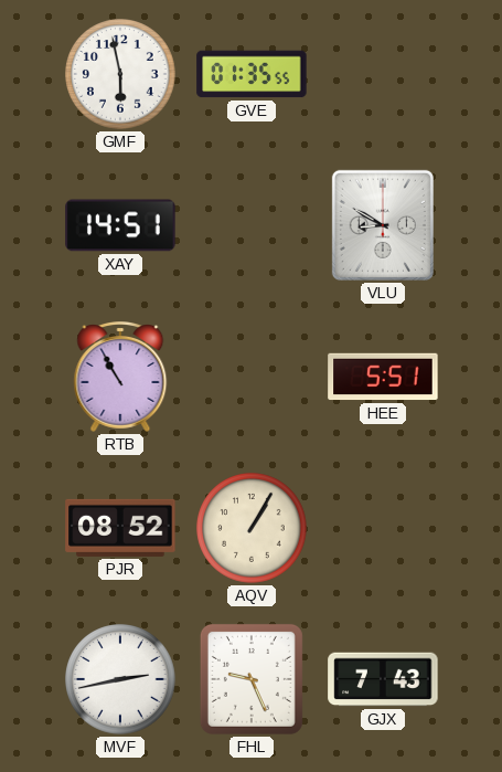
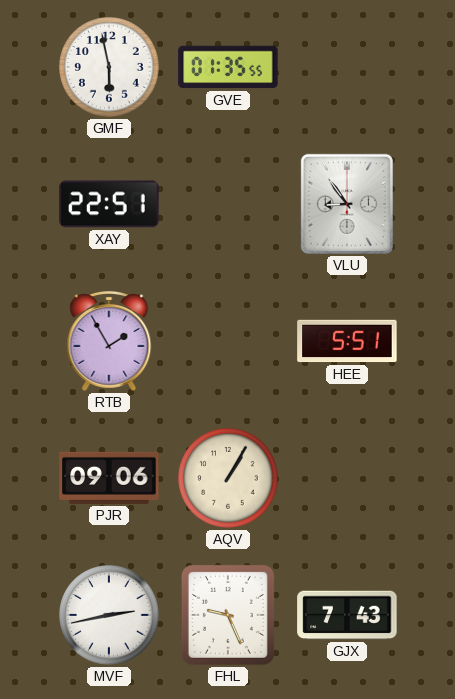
XAY: 14:51 -> 22:51
VLU: 8:50 -> 8:54
RTB: 10:55 -> 1:55
PJR: 08:52 -> 09:06
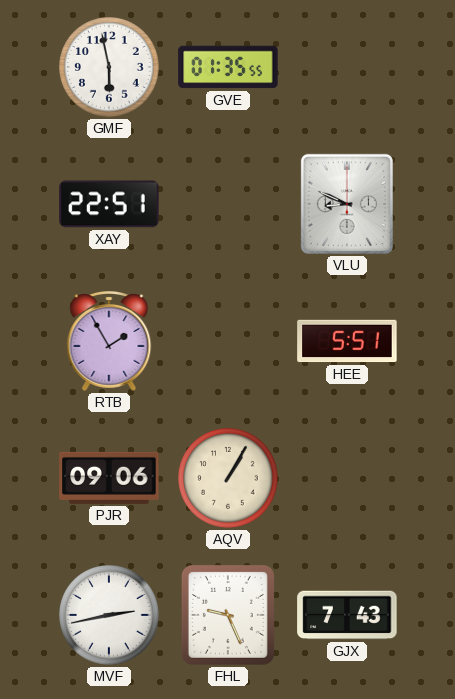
VLU: 8:54 -> 8:49
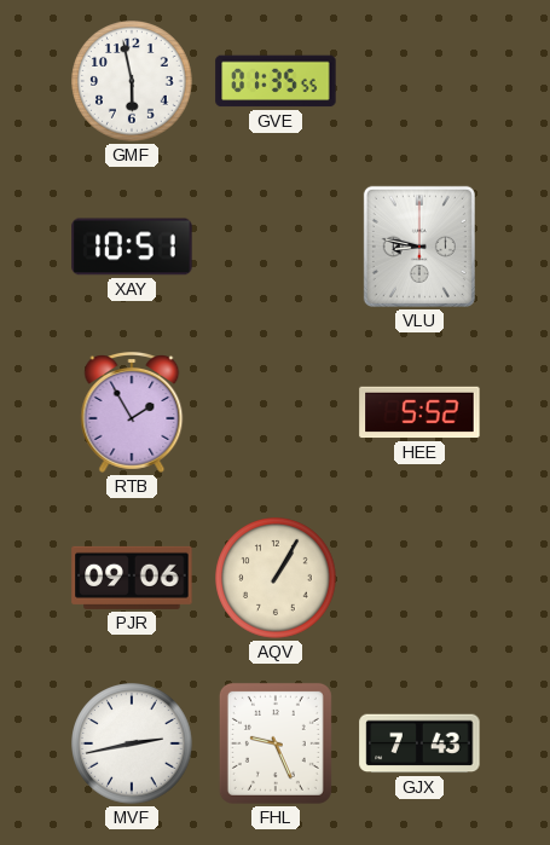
XAY: 22:51 -> 10:51
VLU: 8:49 -> 8:47
HEE: 5:51 -> 5:52
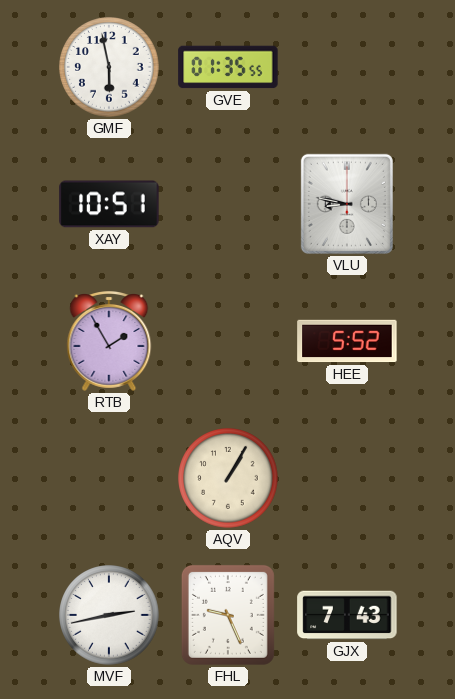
PJR: 09:06 -> none
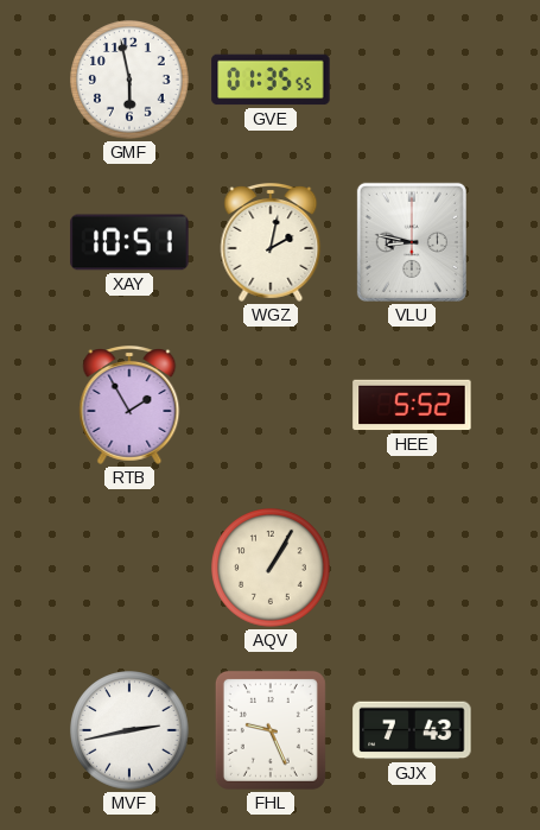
WGZ: none -> 2:02
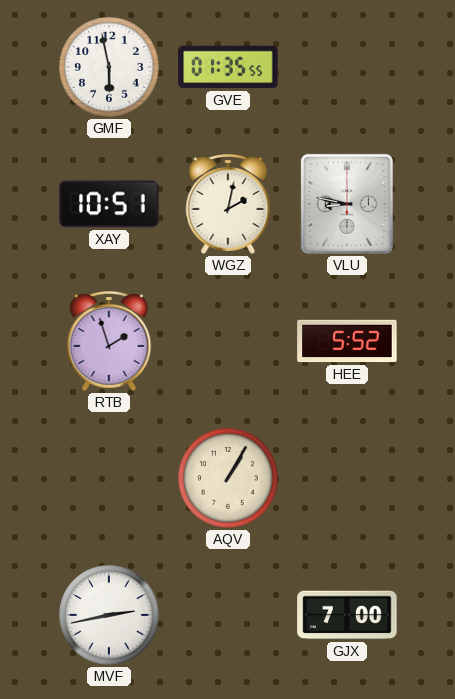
RTB: 1:55 -> 1:57
FHL: 9:26 -> none
GJX: 7:43 -> 7:00
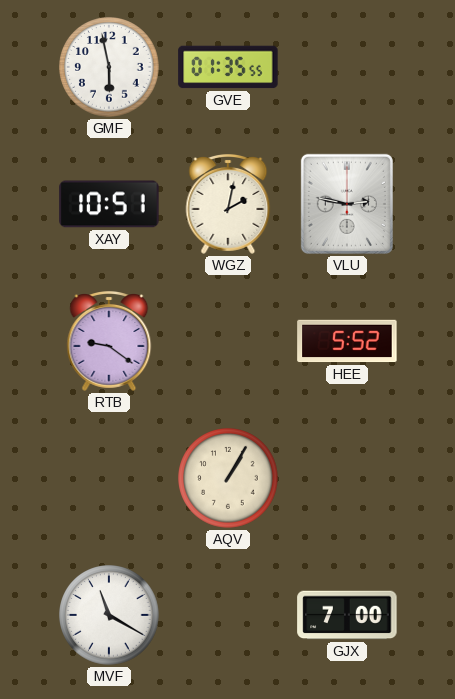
VLU: 8:47 -> 2:47
RTB: 1:57 -> 9:21
MVF: 2:43 -> 11:20
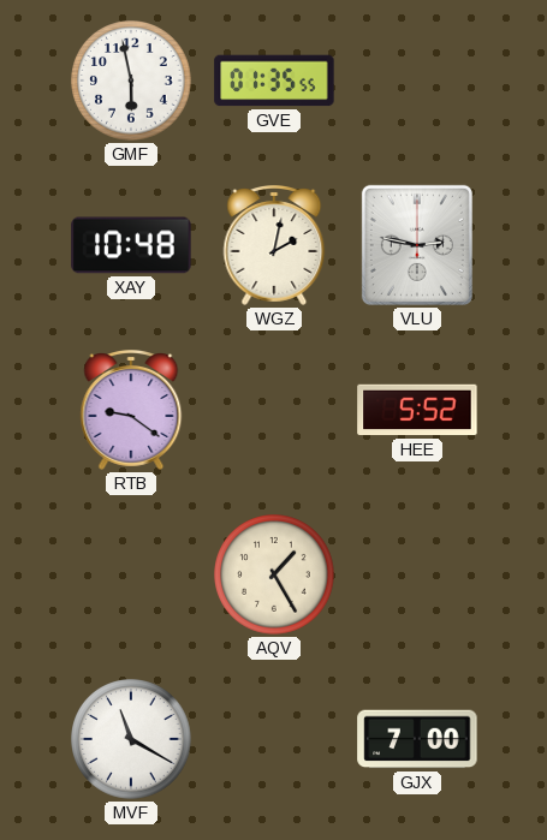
XAY: 10:51 -> 10:48
AQV: 1:05 -> 1:25
